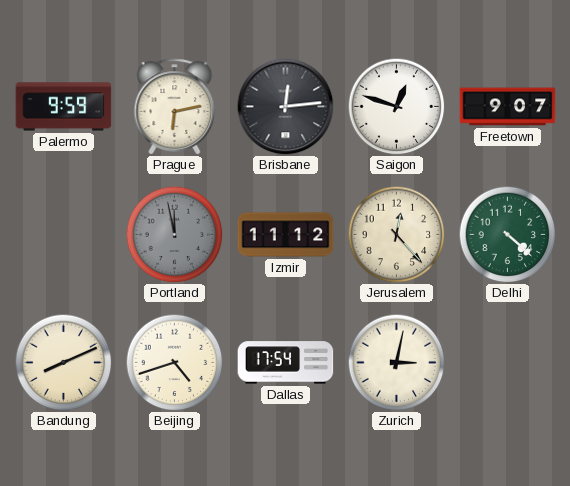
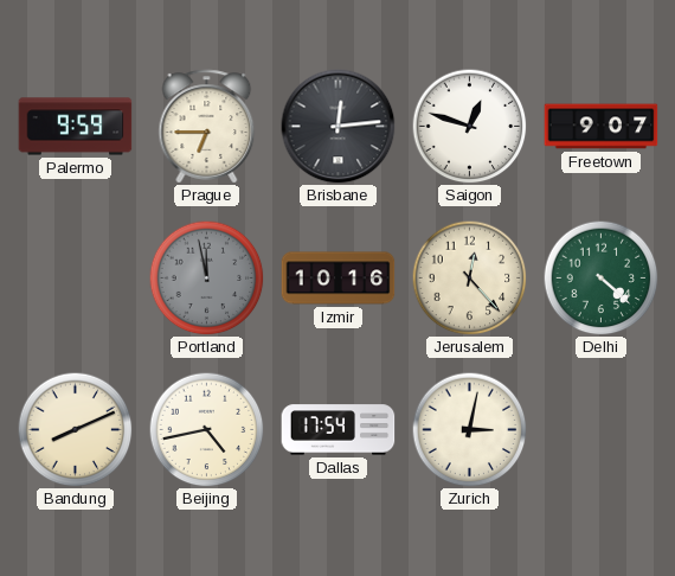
Prague: 6:13 -> 6:45
Izmir: 11:12 -> 10:16
Beijing: 4:42 -> 4:43
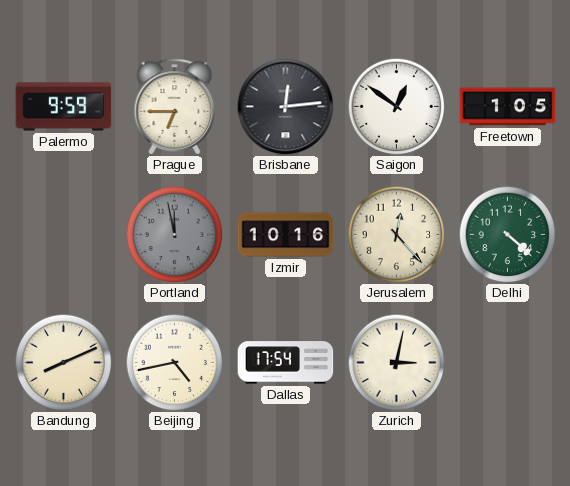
Saigon: 12:48 -> 12:51
Freetown: 9:07 -> 1:05
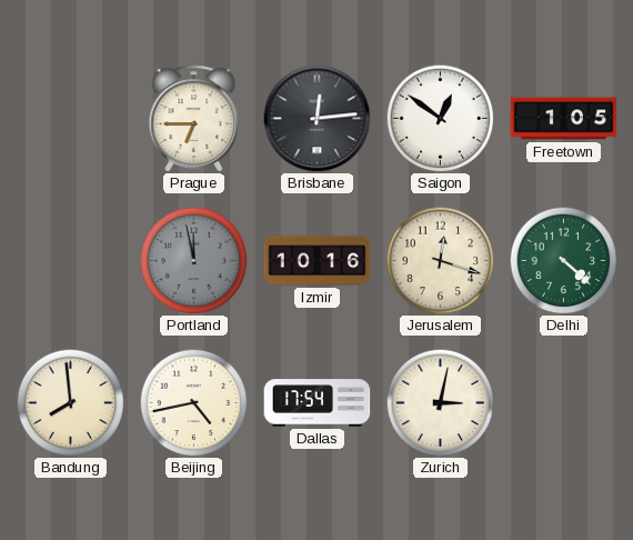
Palermo: 9:59 -> none
Jerusalem: 12:23 -> 12:18
Bandung: 8:11 -> 7:59
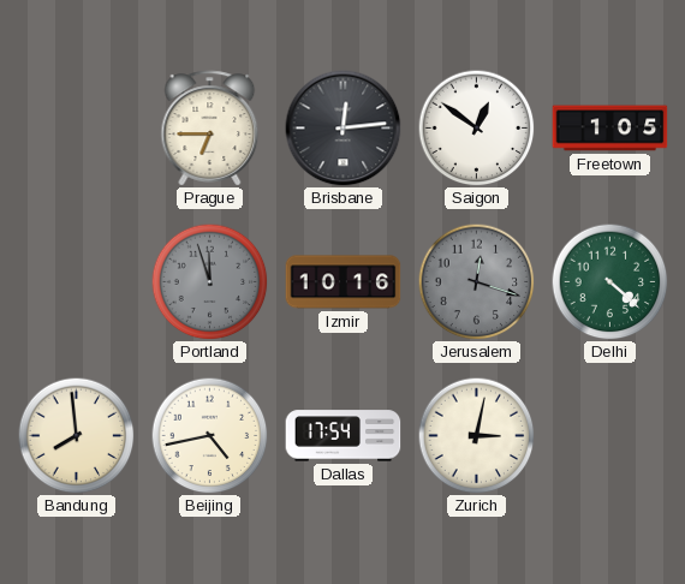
Portland: 11:58 -> 11:57
Jerusalem dial: cream -> grey
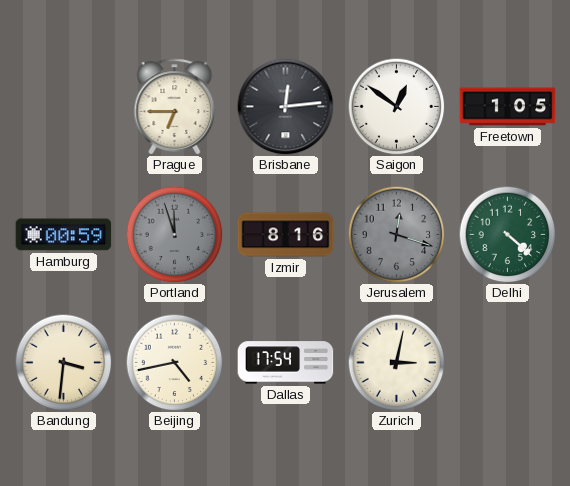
Hamburg: none -> 00:59
Izmir: 10:16 -> 8:16
Bandung: 7:59 -> 3:31
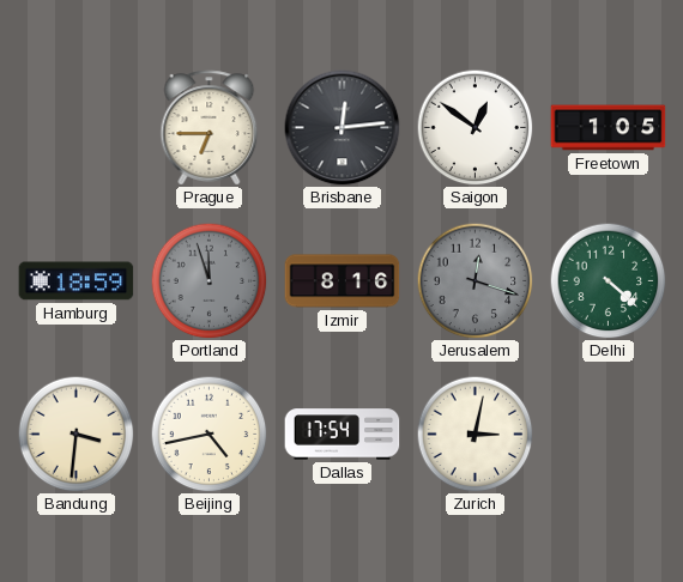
Hamburg: 00:59 -> 18:59
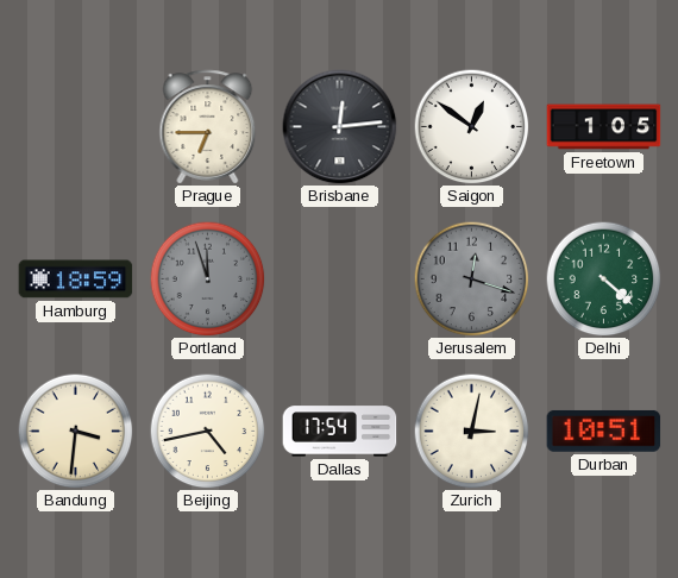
Izmir: 8:16 -> none
Durban: none -> 10:51
